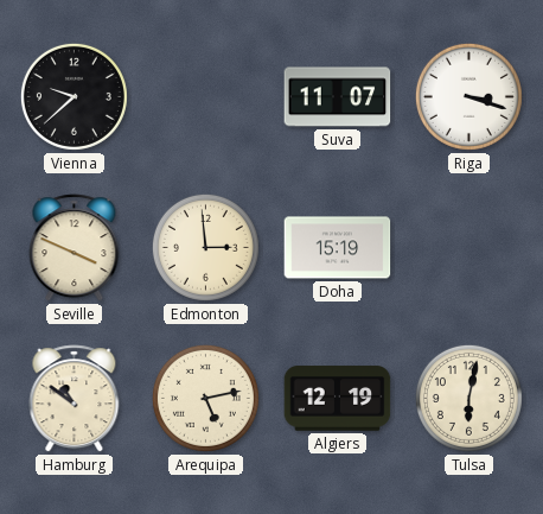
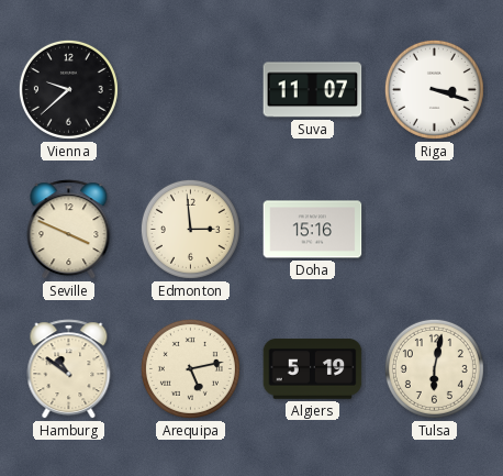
Doha: 15:19 -> 15:16
Algiers: 12:19 -> 5:19
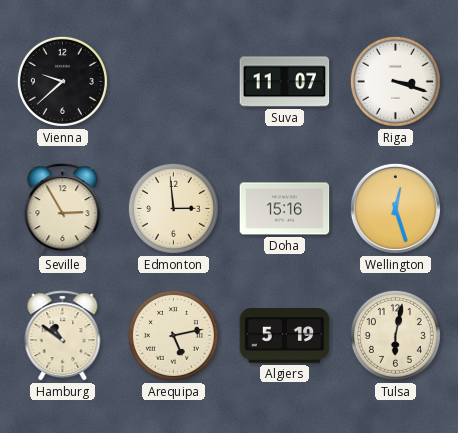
Seville: 3:49 -> 2:55
Wellington: none -> 12:27
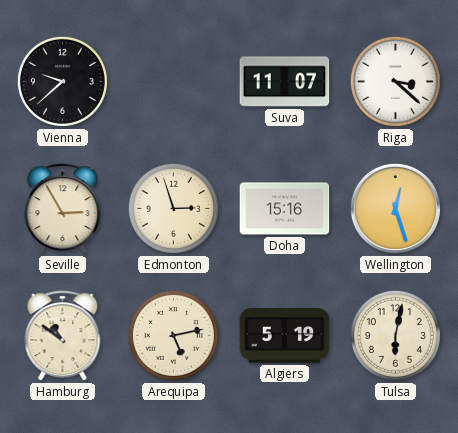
Riga: 3:18 -> 3:22
Edmonton: 2:59 -> 2:57
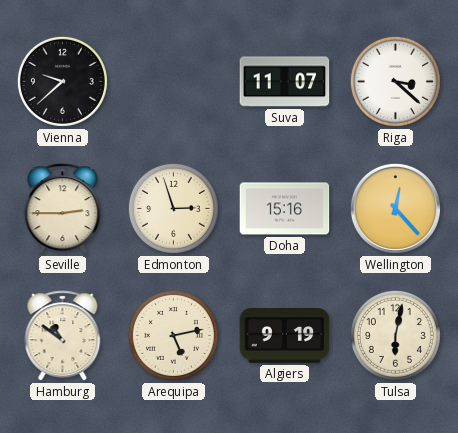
Seville: 2:55 -> 2:45
Wellington: 12:27 -> 12:23
Algiers: 5:19 -> 9:19
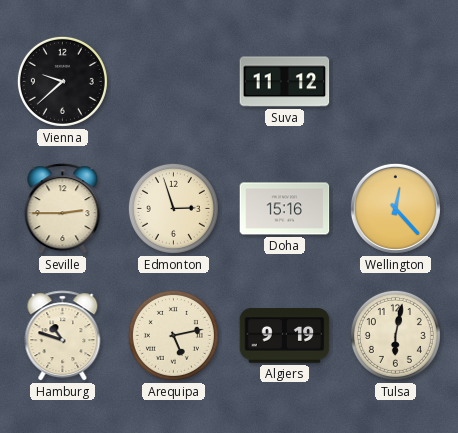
Suva: 11:07 -> 11:12
Riga: 3:22 -> none
Hamburg: 10:51 -> 10:48
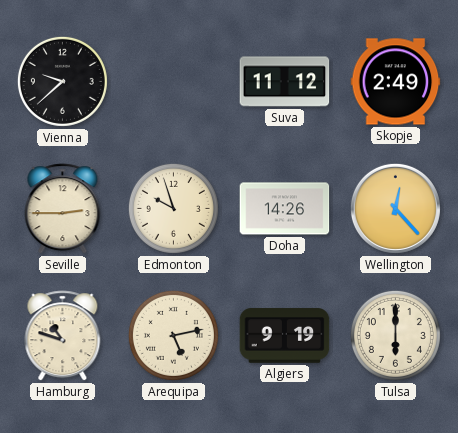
Skopje: none -> 2:49
Edmonton: 2:57 -> 9:57
Doha: 15:16 -> 14:26
Tulsa: 6:02 -> 6:00
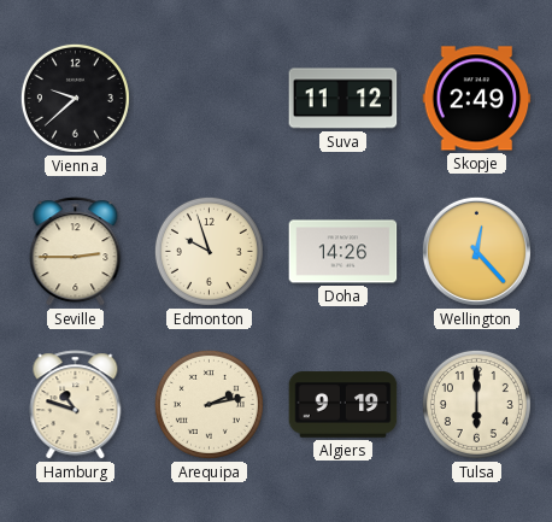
Arequipa: 5:13 -> 2:13
